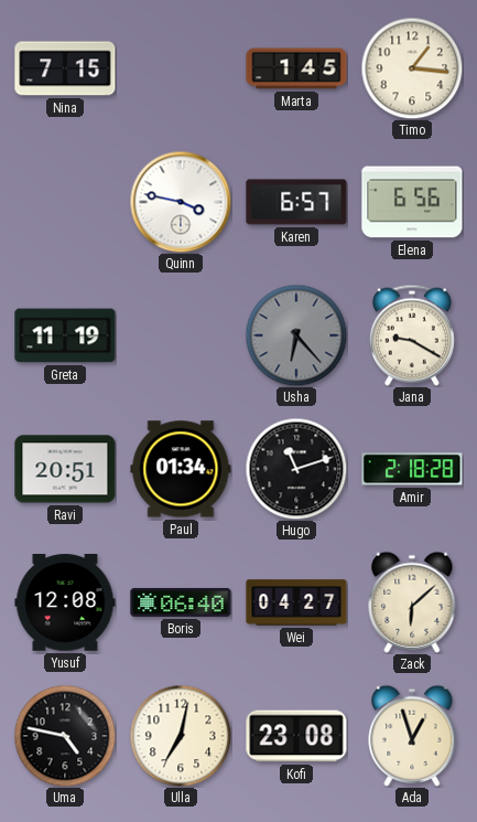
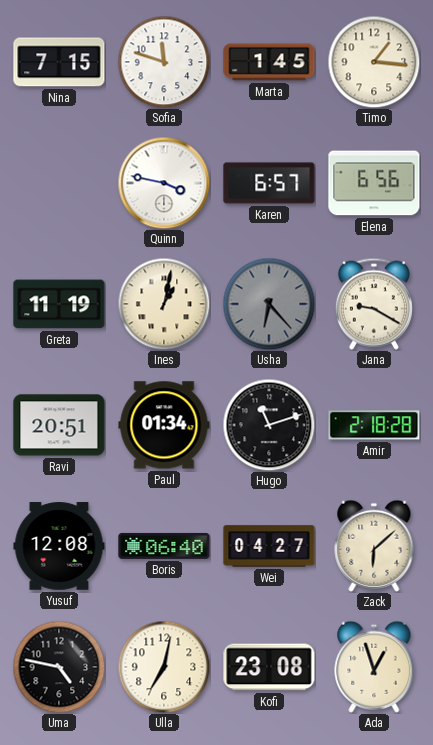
Sofia: none -> 11:48
Ines: none -> 1:02
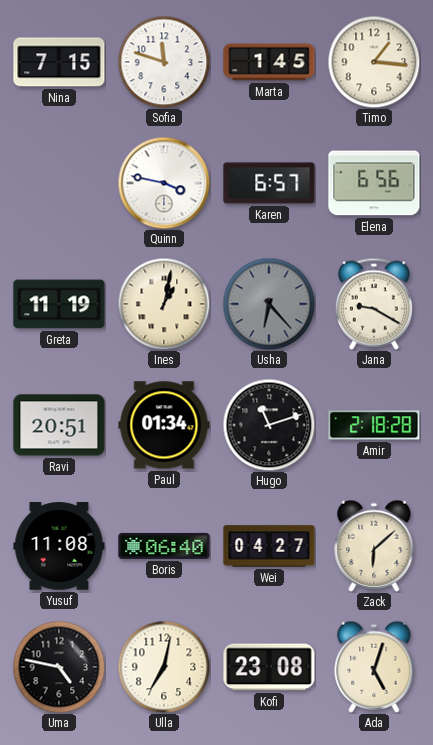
Yusuf: 12:08 -> 11:08
Ada: 12:57 -> 5:03
